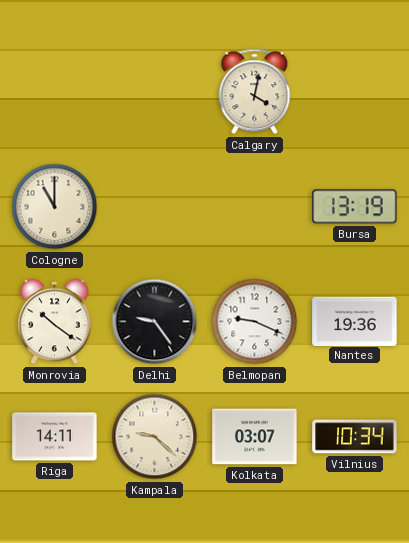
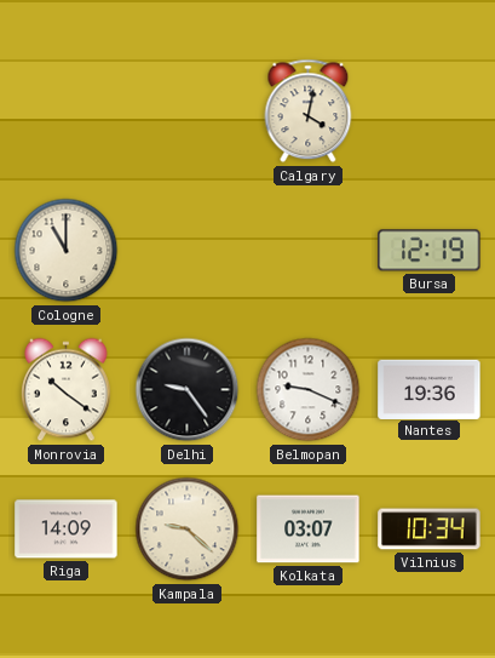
Bursa: 13:19 -> 12:19
Riga: 14:11 -> 14:09
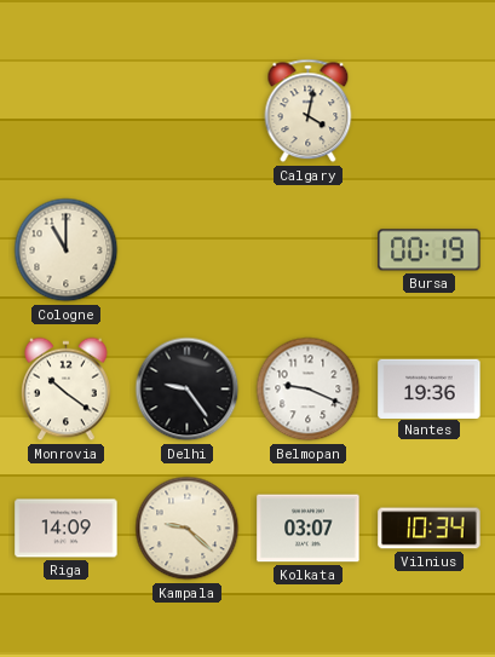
Bursa: 12:19 -> 00:19
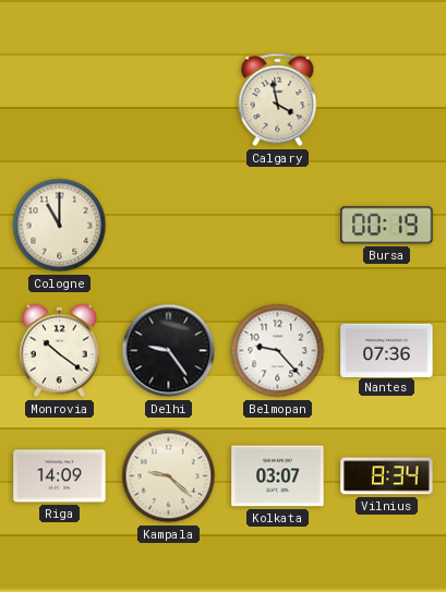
Calgary: 4:02 -> 3:58
Belmopan: 9:19 -> 9:23
Nantes: 19:36 -> 07:36
Vilnius: 10:34 -> 8:34
